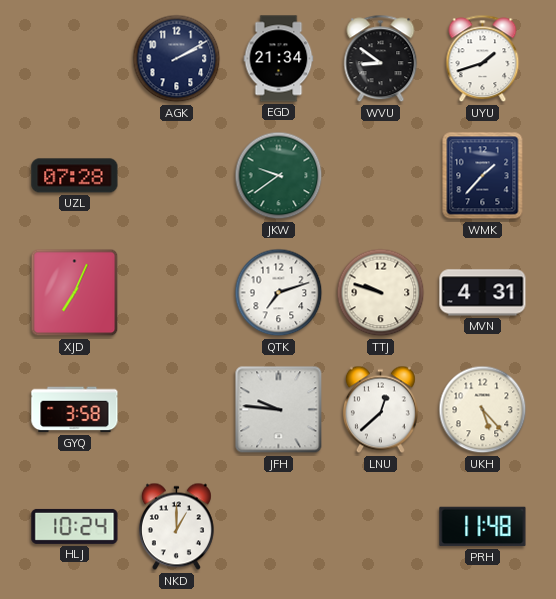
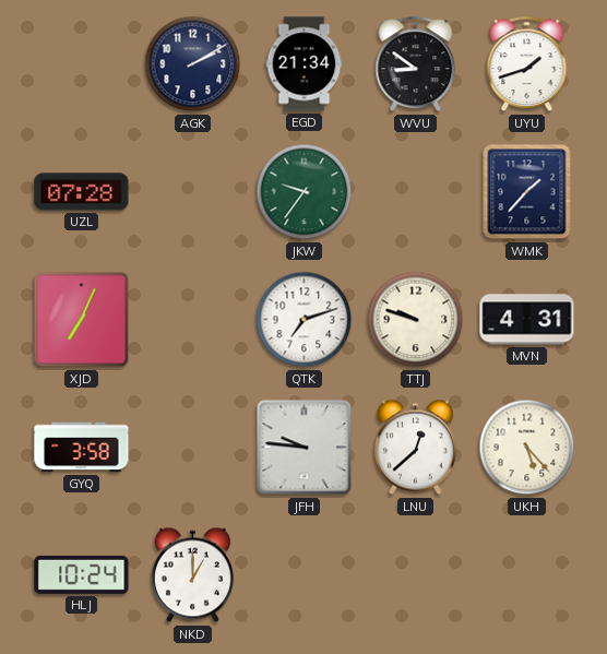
JKW: 9:39 -> 9:36
PRH: 11:48 -> none
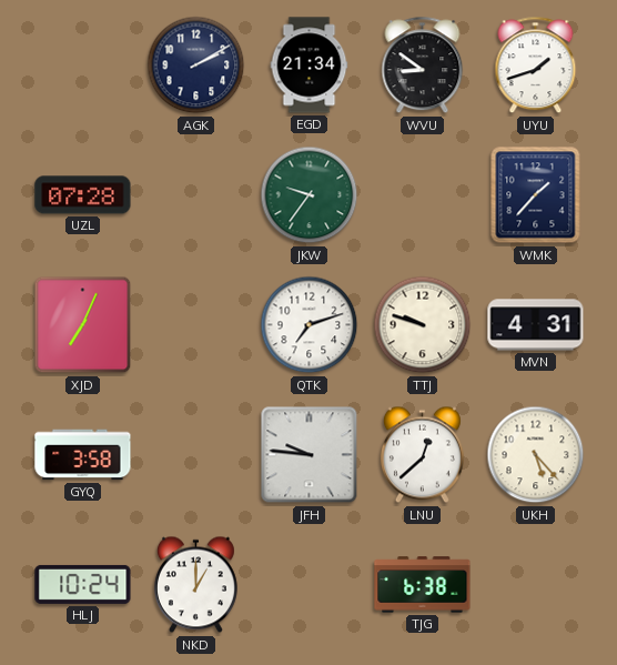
TJG: none -> 6:38
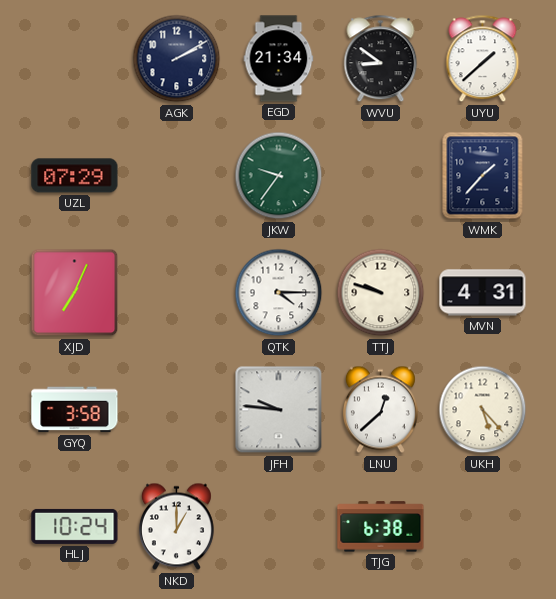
UYU: 1:42 -> 1:38
UZL: 07:28 -> 07:29
QTK: 7:12 -> 4:15
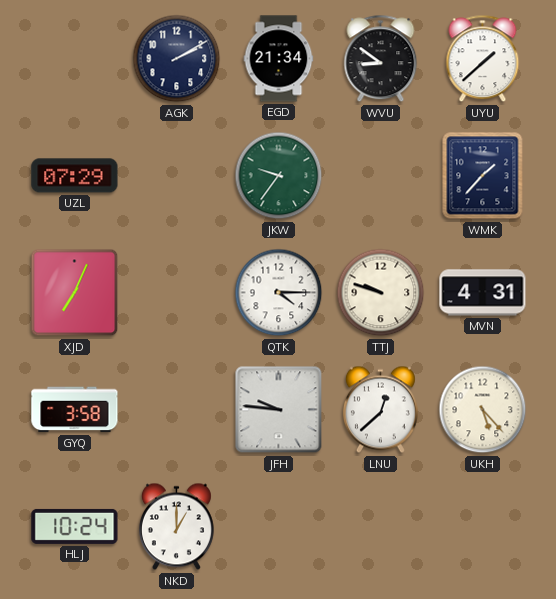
TJG: 6:38 -> none
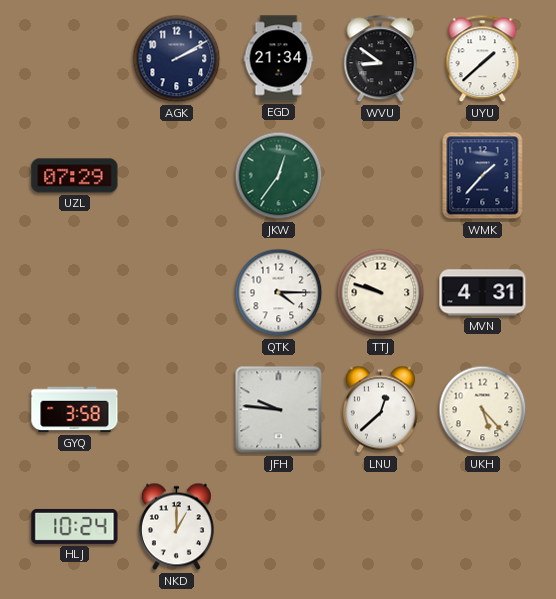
JKW: 9:36 -> 12:36
XJD: 7:04 -> none
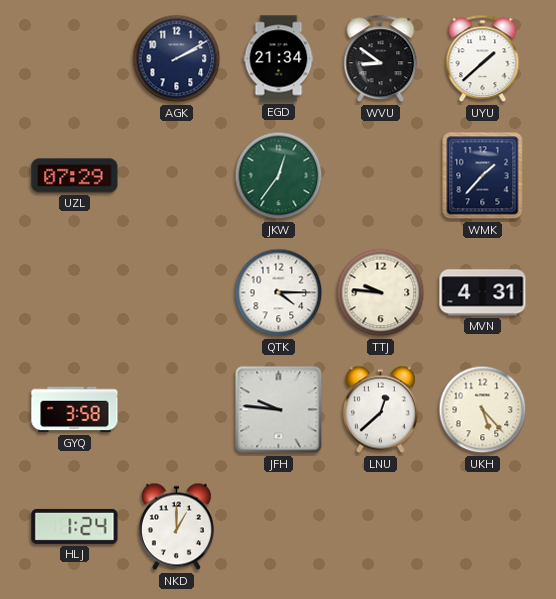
TTJ: 9:48 -> 9:46
HLJ: 10:24 -> 1:24
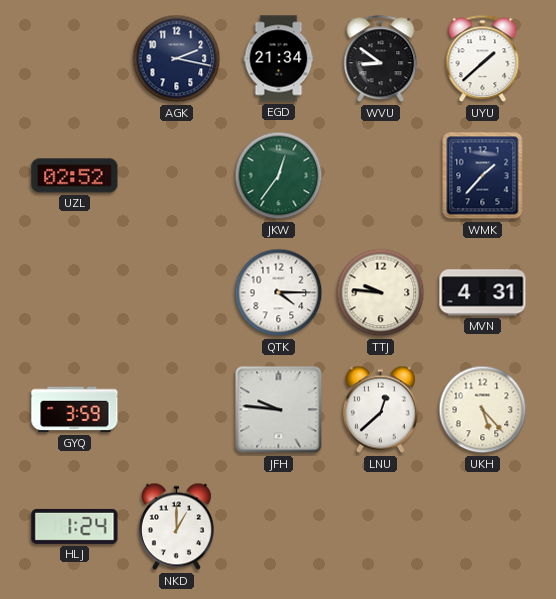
AGK: 2:10 -> 2:17
UZL: 07:29 -> 02:52
GYQ: 3:58 -> 3:59
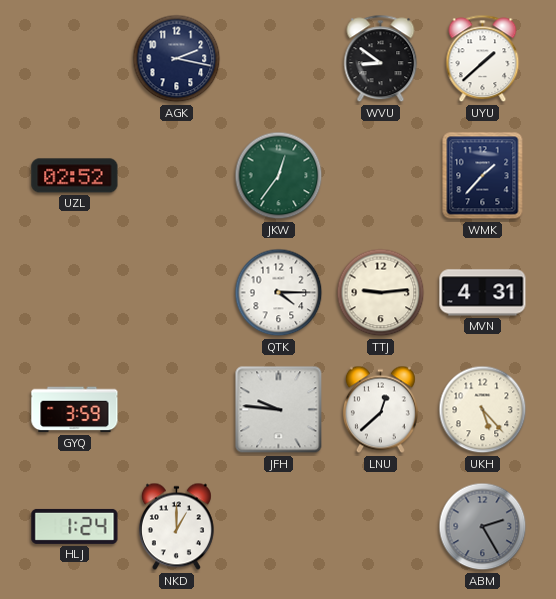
EGD: 21:34 -> none
TTJ: 9:46 -> 9:14
ABM: none -> 2:25
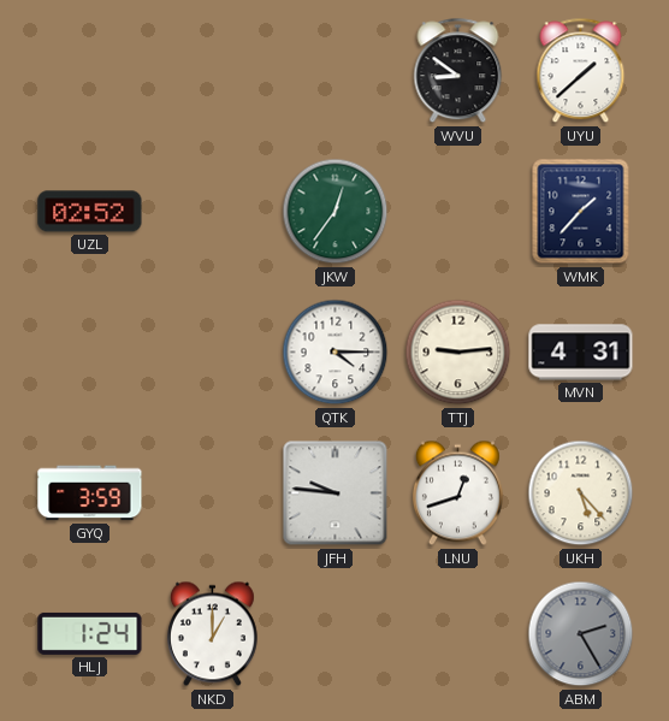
AGK: 2:17 -> none
LNU: 12:38 -> 12:42
